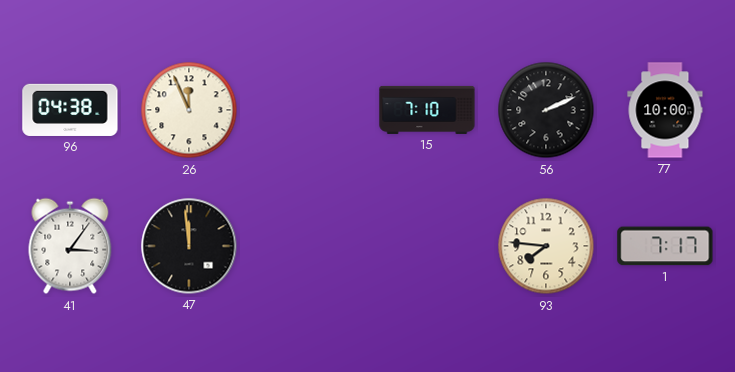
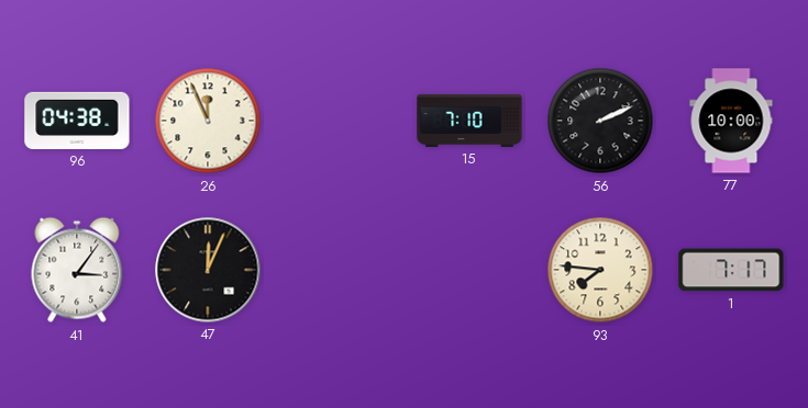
47: 11:59 -> 12:04
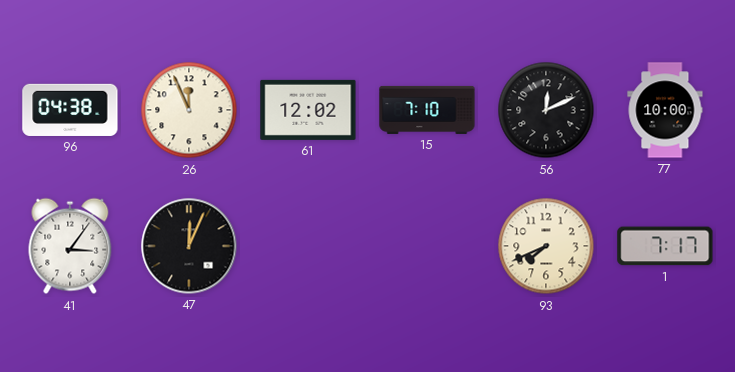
61: none -> 12:02
56: 2:11 -> 12:11
93: 7:46 -> 7:41
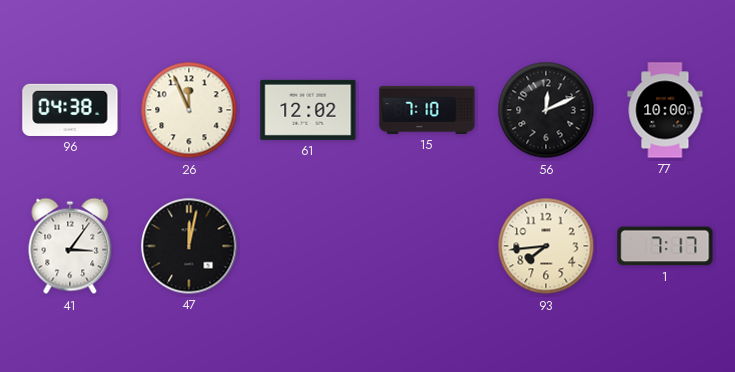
47: 12:04 -> 12:02
93: 7:41 -> 7:44
